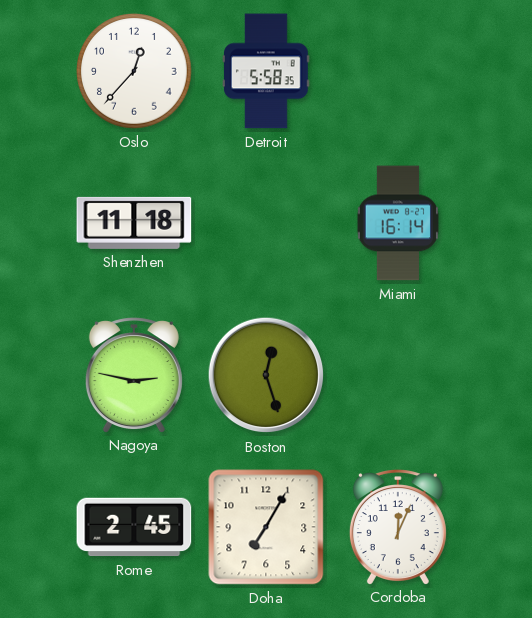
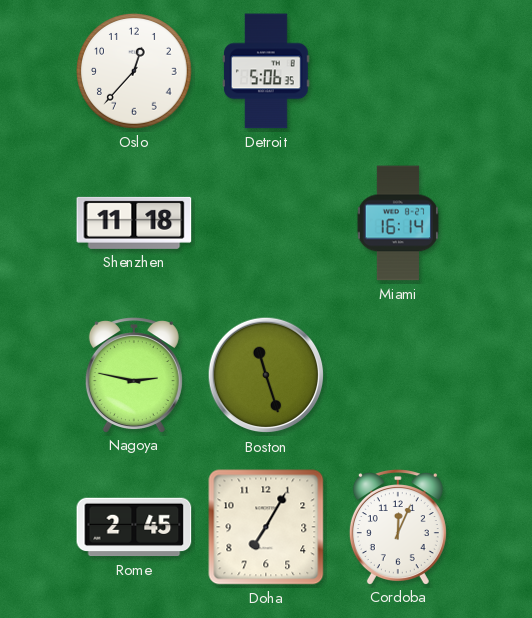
Detroit: 5:58 -> 5:06
Boston: 12:27 -> 11:27
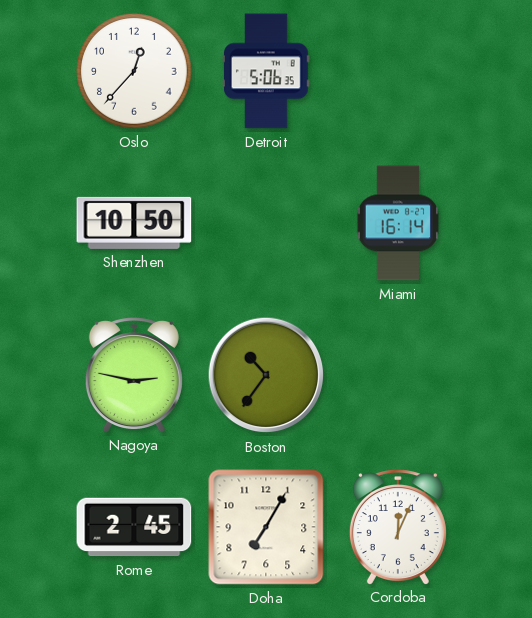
Shenzhen: 11:18 -> 10:50
Boston: 11:27 -> 10:36
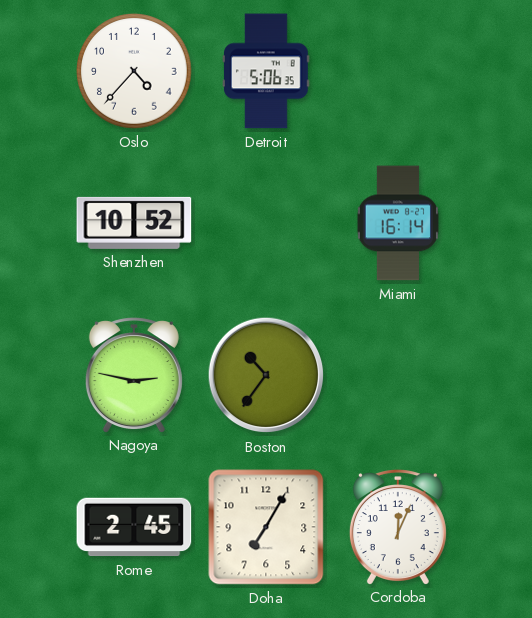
Oslo: 12:37 -> 4:37
Shenzhen: 10:50 -> 10:52
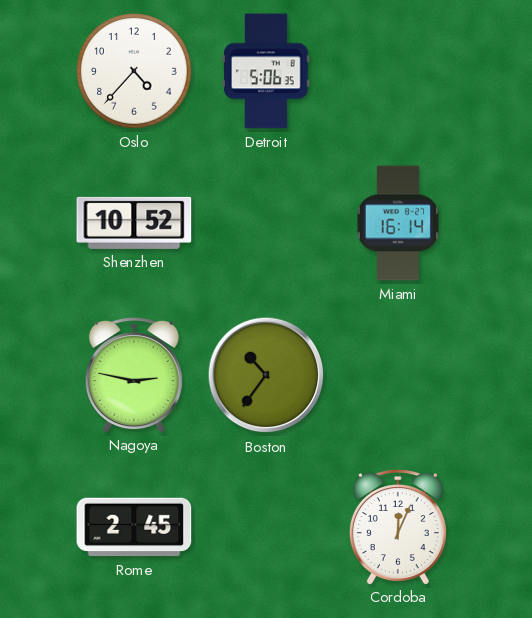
Doha: 7:05 -> none
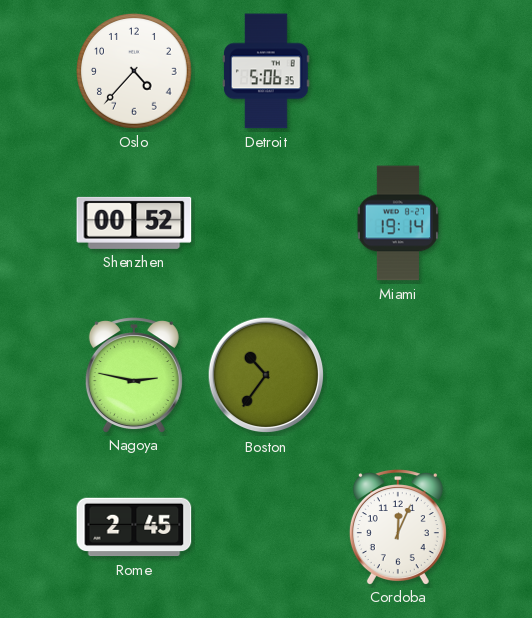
Shenzhen: 10:52 -> 00:52
Miami: 16:14 -> 19:14
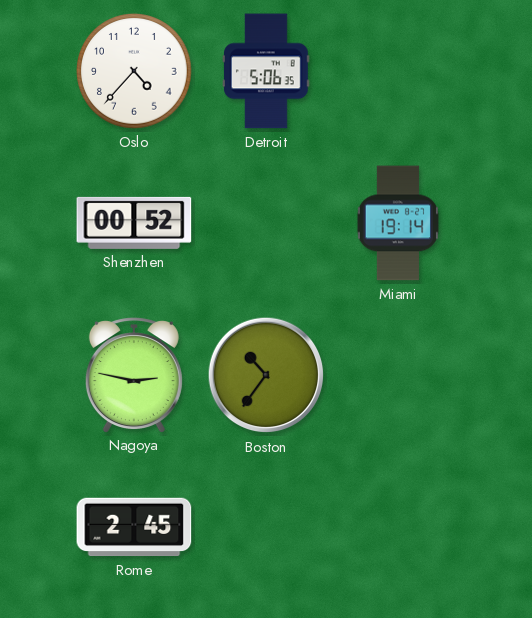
Cordoba: 12:04 -> none
